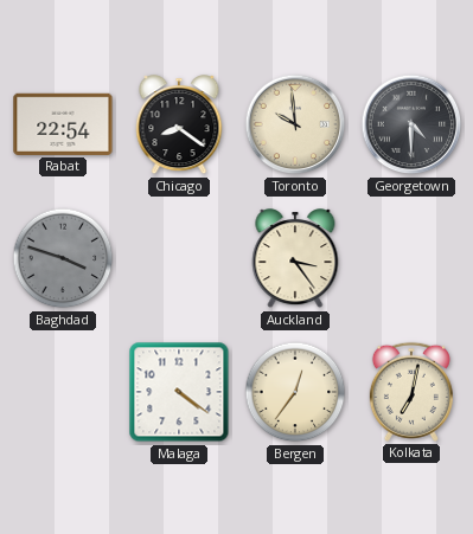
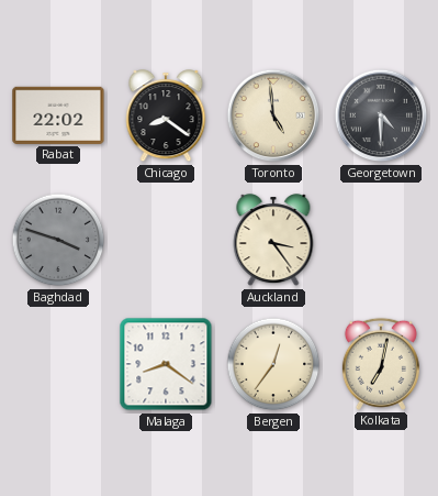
Rabat: 22:54 -> 22:02
Toronto: 9:59 -> 4:59
Malaga: 4:21 -> 8:21
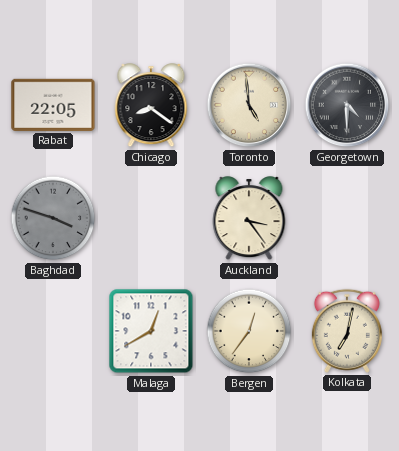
Rabat: 22:02 -> 22:05
Malaga: 8:21 -> 12:40
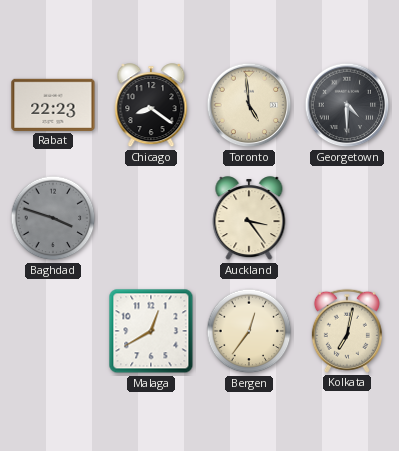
Rabat: 22:05 -> 22:23
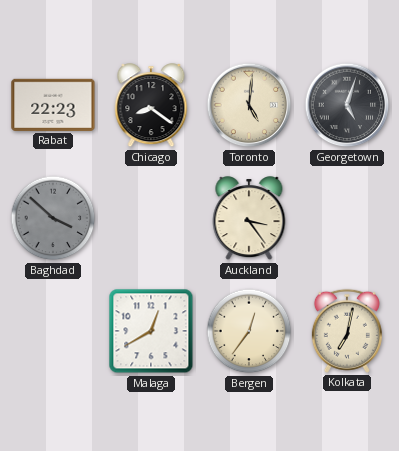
Toronto: 4:59 -> 5:01
Georgetown: 4:30 -> 5:03
Baghdad: 3:48 -> 3:52
